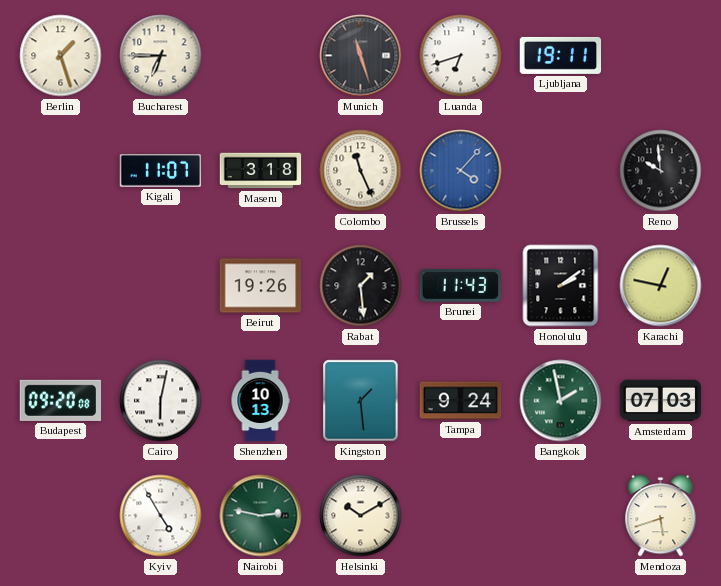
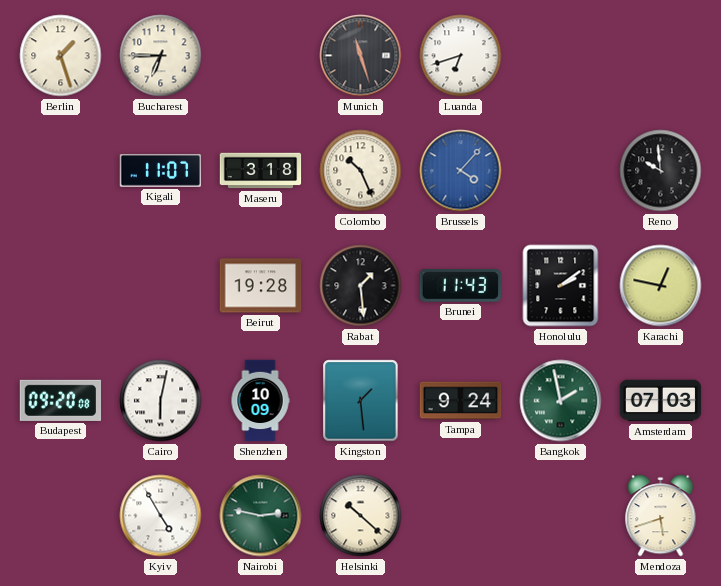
Ljubljana: 19:11 -> none
Colombo: 11:26 -> 10:26
Beirut: 19:26 -> 19:28
Shenzhen: 10:13 -> 10:09
Helsinki: 10:10 -> 10:22
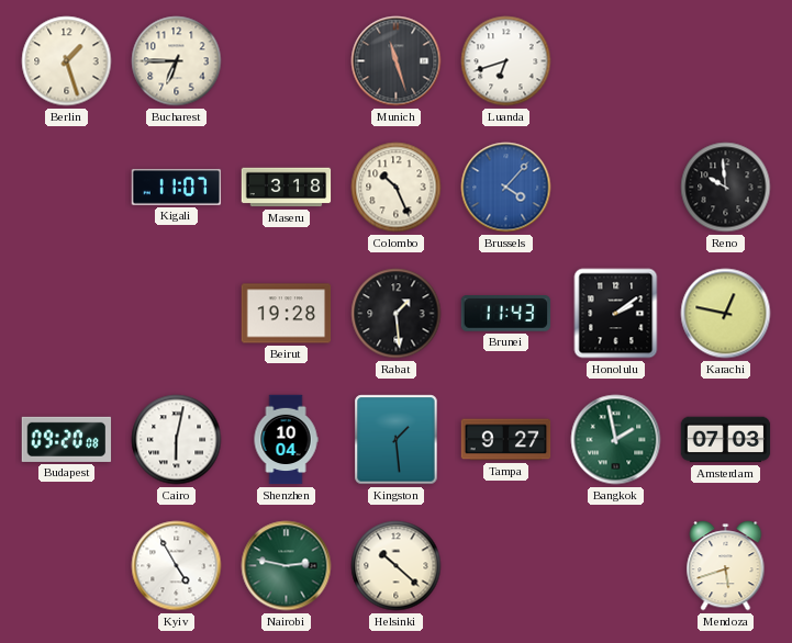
Shenzhen: 10:09 -> 10:04
Tampa: 9:24 -> 9:27
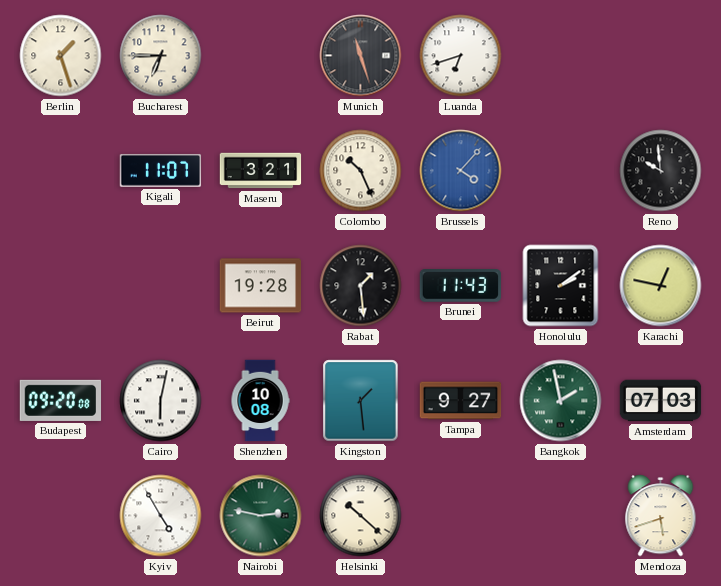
Maseru: 3:18 -> 3:21
Shenzhen: 10:04 -> 10:08
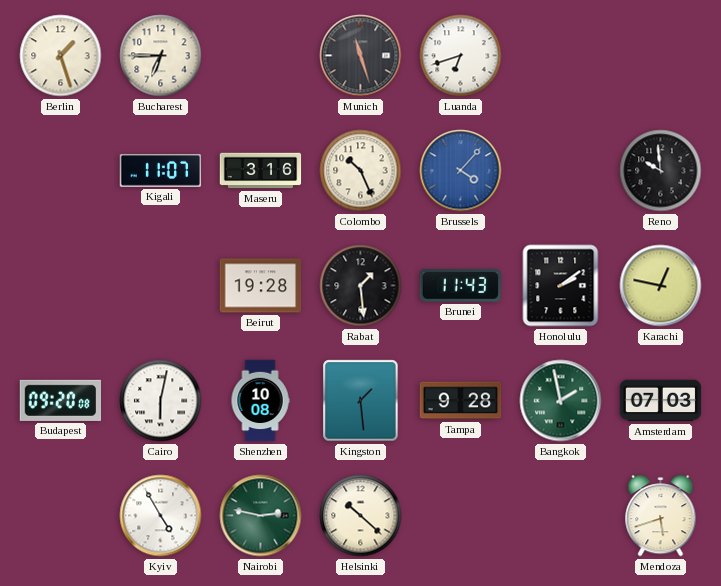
Maseru: 3:21 -> 3:16
Tampa: 9:27 -> 9:28
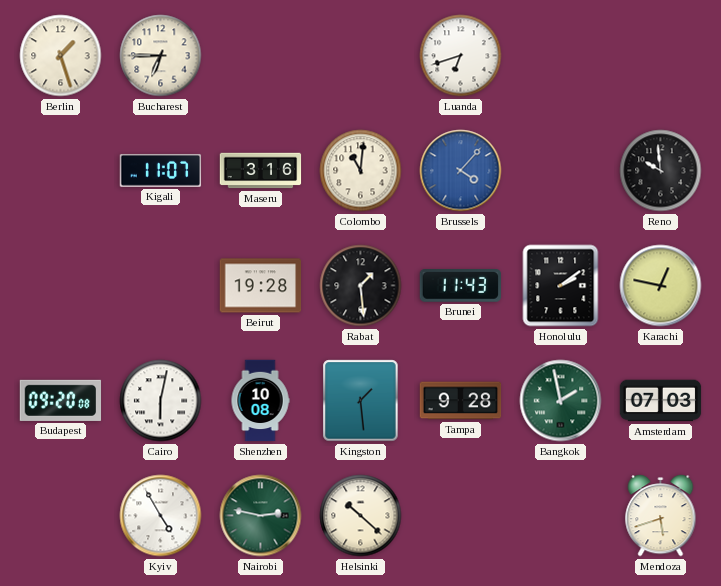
Munich: 11:27 -> none
Colombo: 10:26 -> 11:01
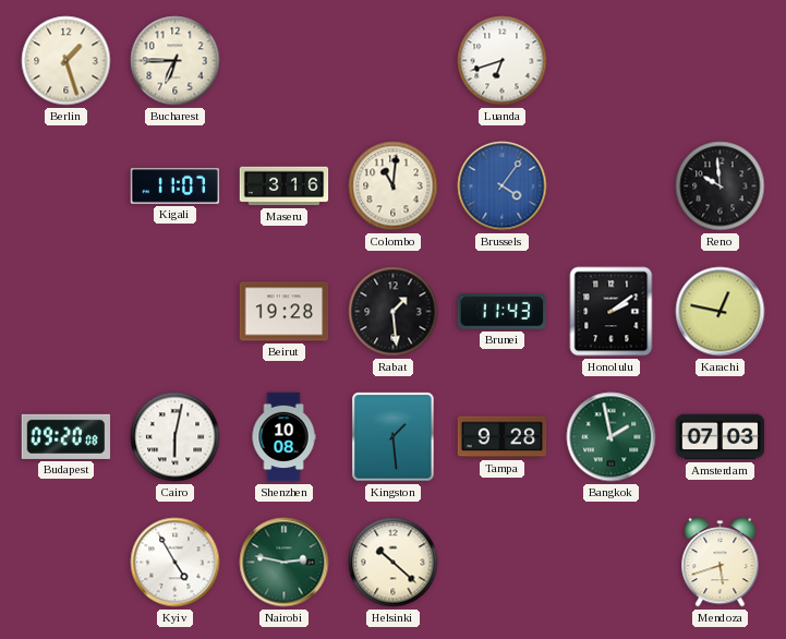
Brussels: 4:07 -> 4:06
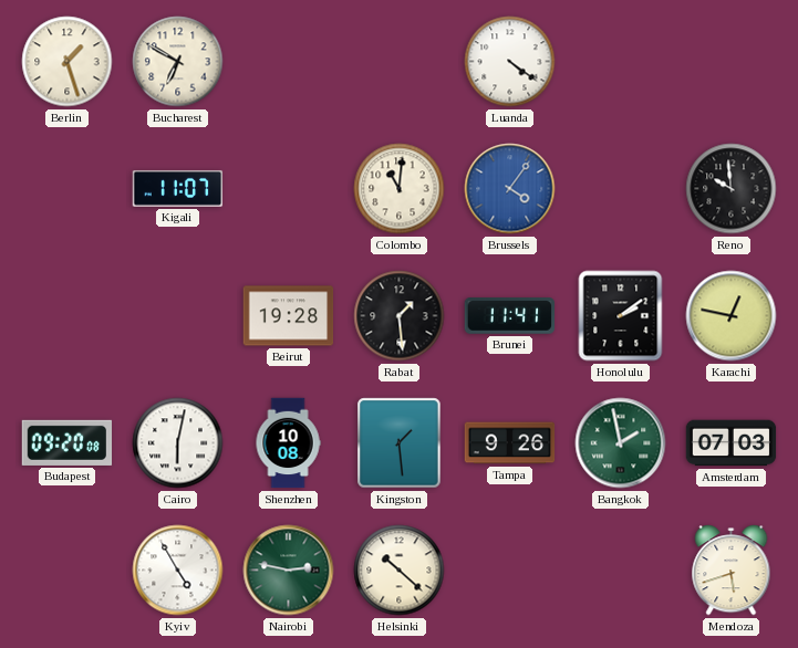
Bucharest: 6:45 -> 6:50
Luanda: 6:42 -> 4:21
Maseru: 3:16 -> none
Brunei: 11:43 -> 11:41
Tampa: 9:28 -> 9:26
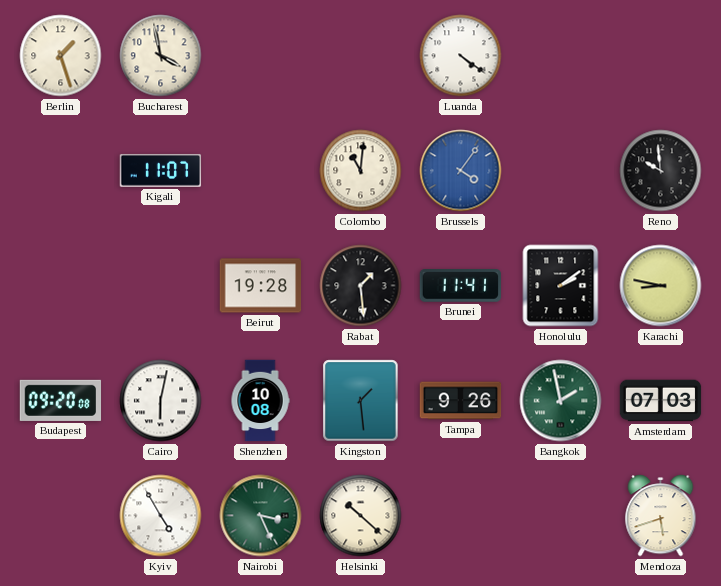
Bucharest: 6:50 -> 3:58
Karachi: 12:47 -> 8:47
Nairobi: 2:47 -> 3:26
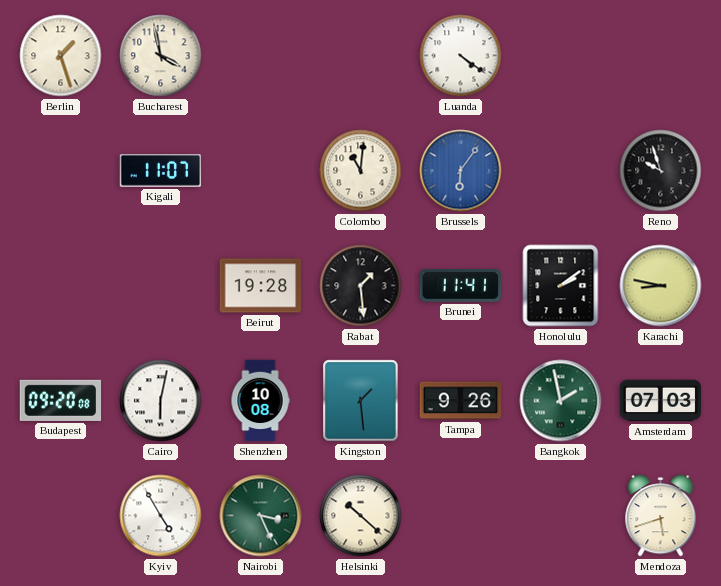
Brussels: 4:06 -> 6:06
Reno: 9:59 -> 9:57
